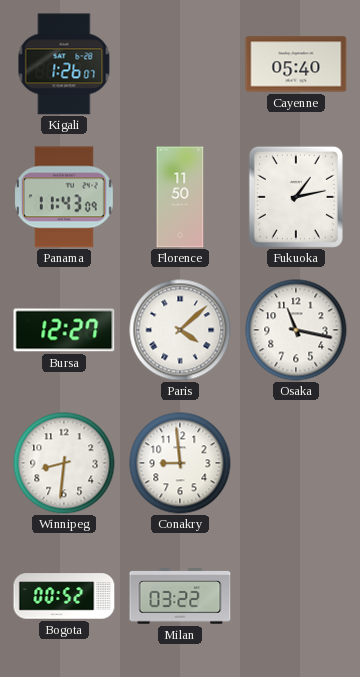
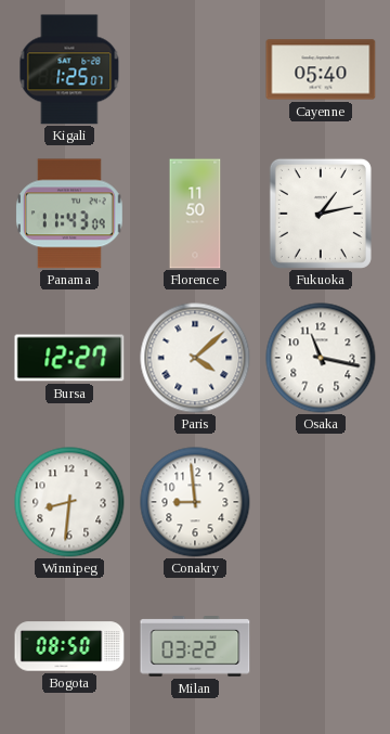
Kigali: 1:26 -> 1:25
Bogota: 00:52 -> 08:50
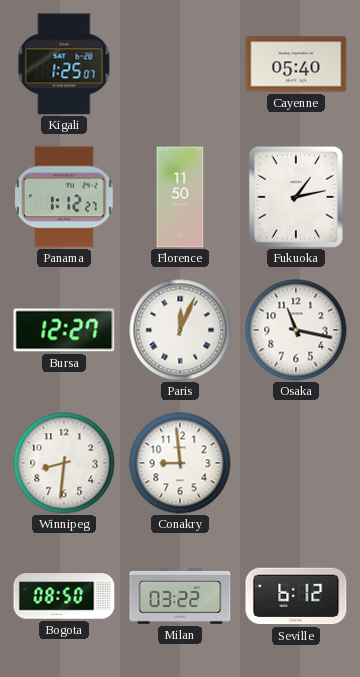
Panama: 11:43 -> 1:12
Paris: 4:08 -> 12:04
Seville: none -> 6:12
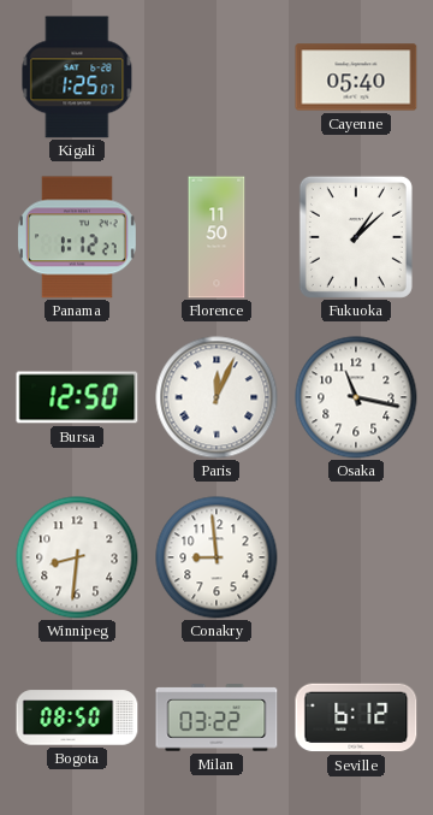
Fukuoka: 1:13 -> 1:08
Bursa: 12:27 -> 12:50
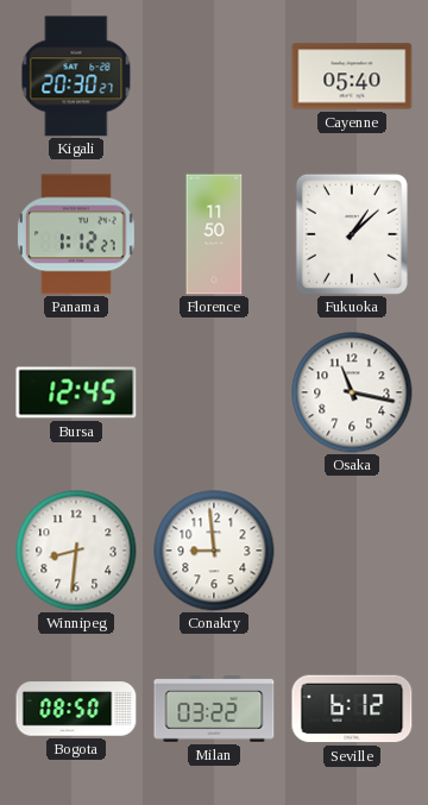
Kigali: 1:25 -> 20:30
Bursa: 12:50 -> 12:45
Paris: 12:04 -> none
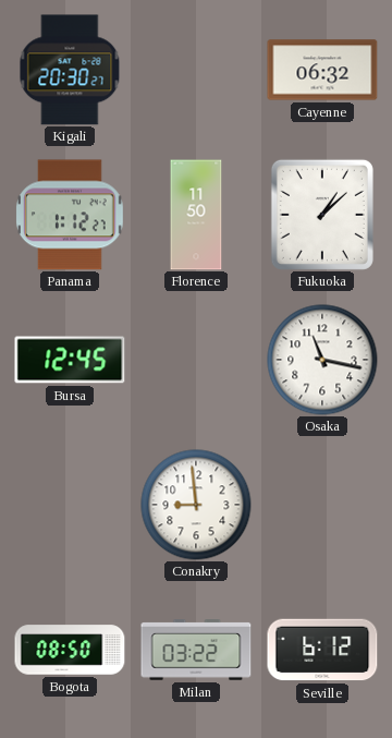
Cayenne: 05:40 -> 06:32
Winnipeg: 8:31 -> none
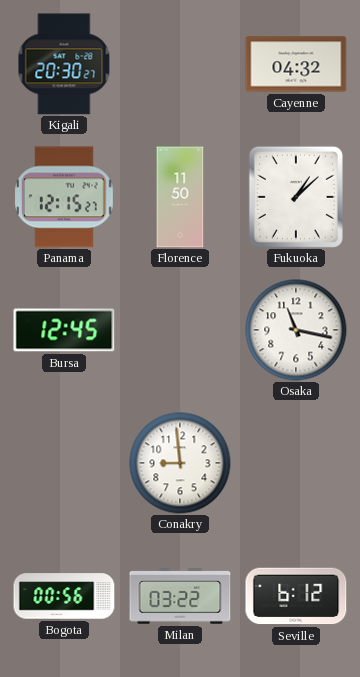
Cayenne: 06:32 -> 04:32
Panama: 1:12 -> 12:15
Bogota: 08:50 -> 00:56
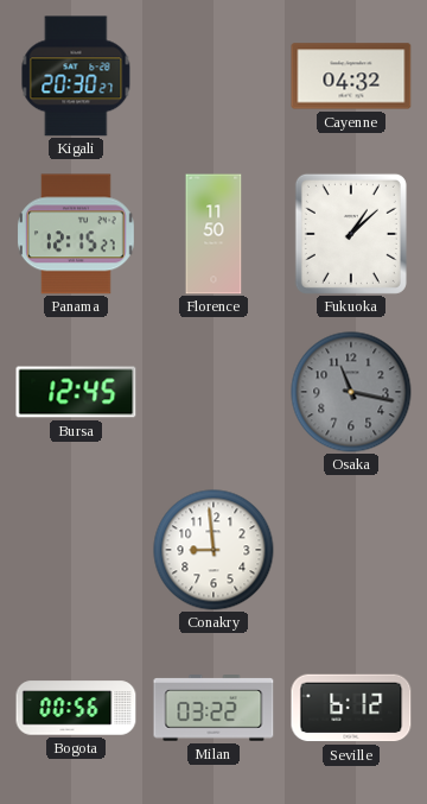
Osaka dial: white -> grey
